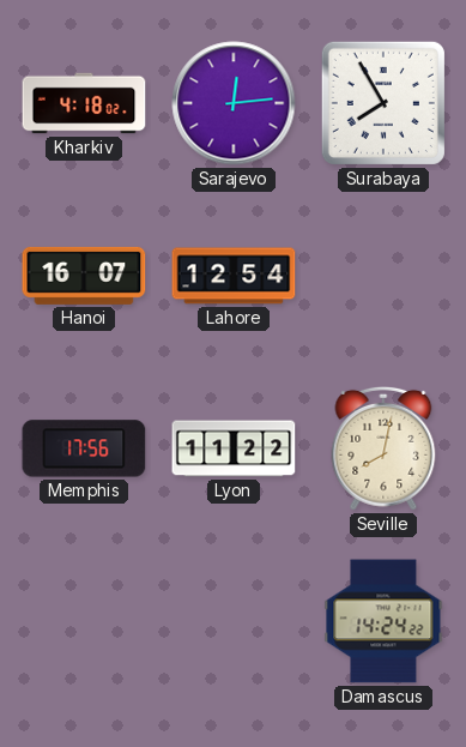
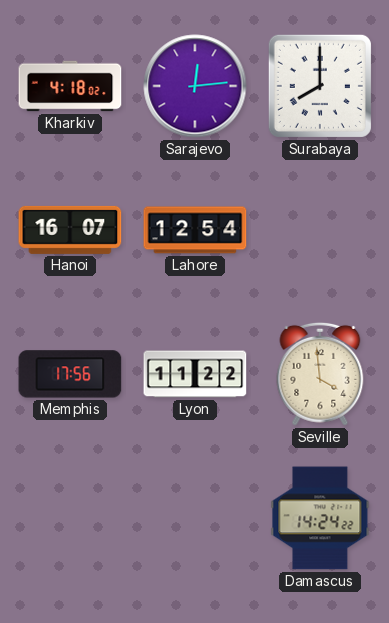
Surabaya: 7:55 -> 8:00
Seville: 8:02 -> 3:59
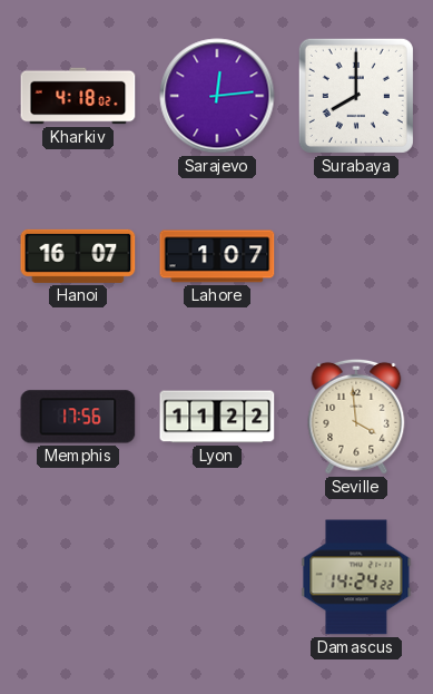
Lahore: 12:54 -> 1:07
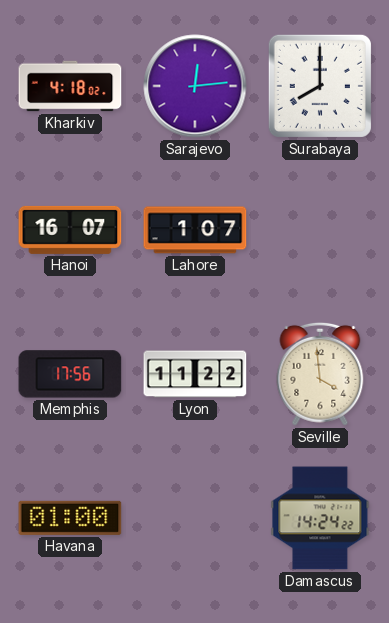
Havana: none -> 01:00
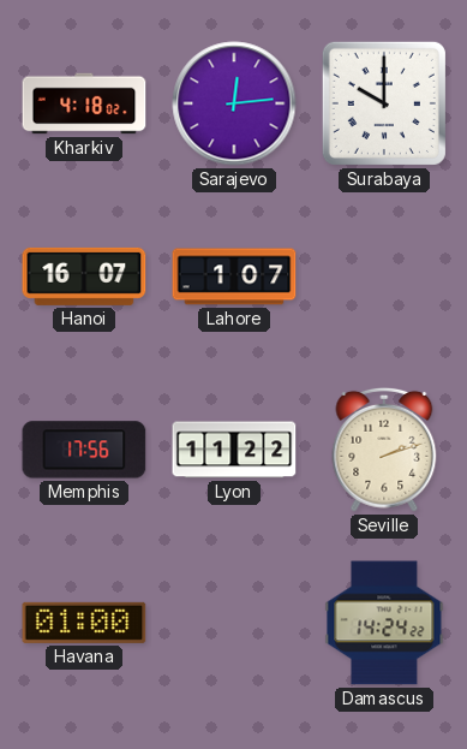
Surabaya: 8:00 -> 10:00
Seville: 3:59 -> 2:12
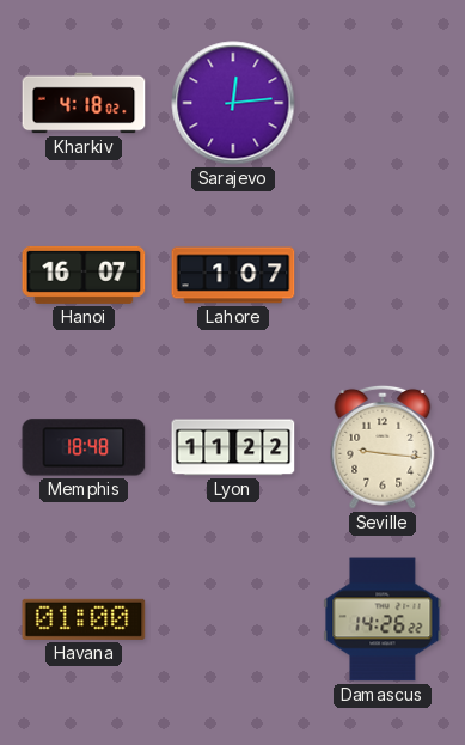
Surabaya: 10:00 -> none
Memphis: 17:56 -> 18:48
Seville: 2:12 -> 9:16
Damascus: 14:24 -> 14:26
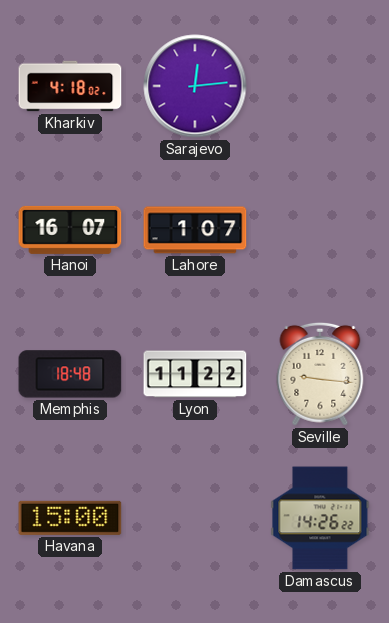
Havana: 01:00 -> 15:00
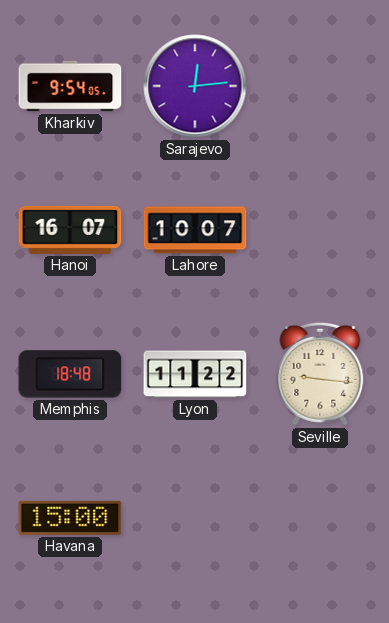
Kharkiv: 4:18 -> 9:54
Lahore: 1:07 -> 10:07
Damascus: 14:26 -> none
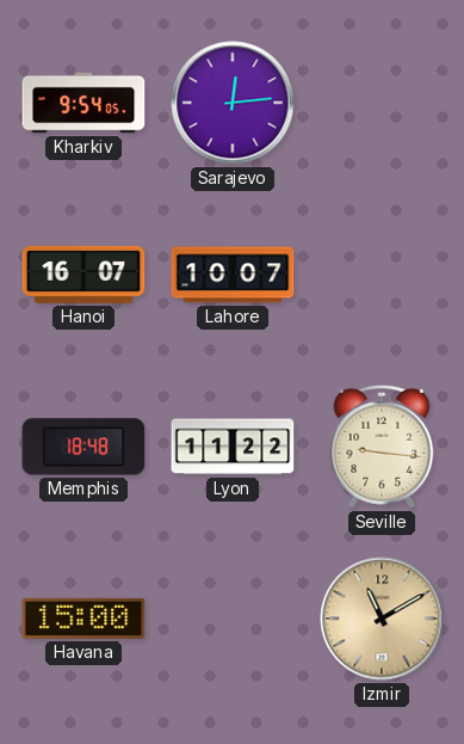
Izmir: none -> 11:10
